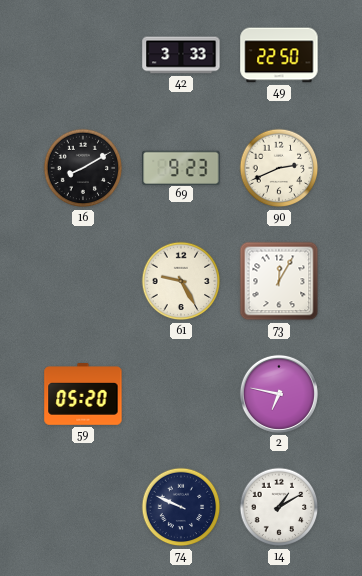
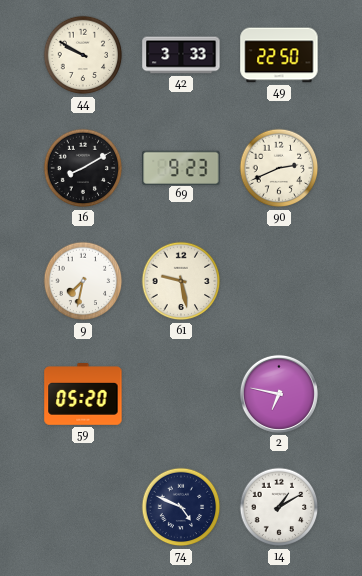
44: none -> 9:50
9: none -> 7:32
61: 9:25 -> 9:28
73: 12:05 -> none
74: 9:49 -> 4:49
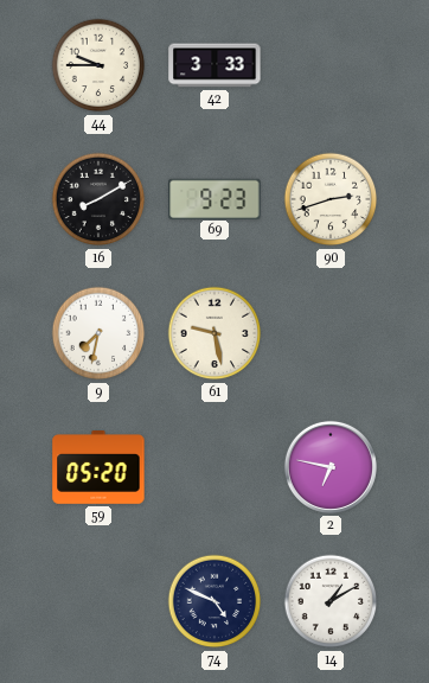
44: 9:50 -> 9:45
49: 22:50 -> none
90: 2:41 -> 2:42
